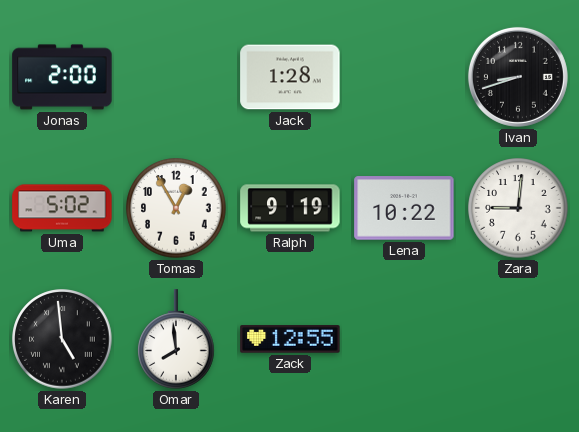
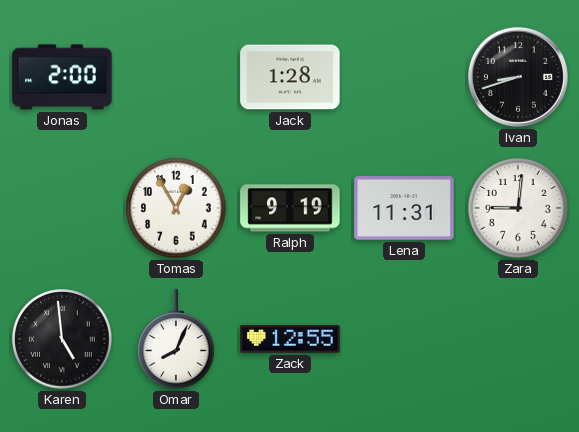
Uma: 5:02 -> none
Lena: 10:22 -> 11:31
Omar: 7:59 -> 8:04
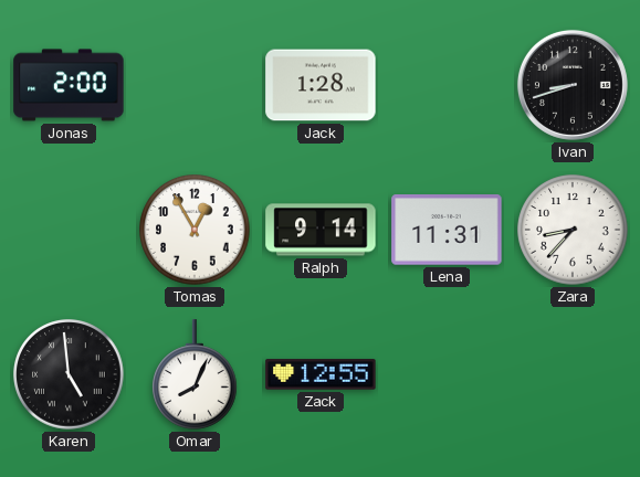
Ralph: 9:19 -> 9:14
Zara: 9:01 -> 8:37
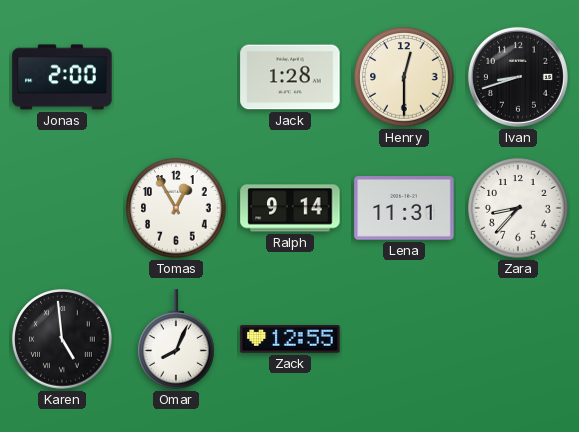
Henry: none -> 12:30
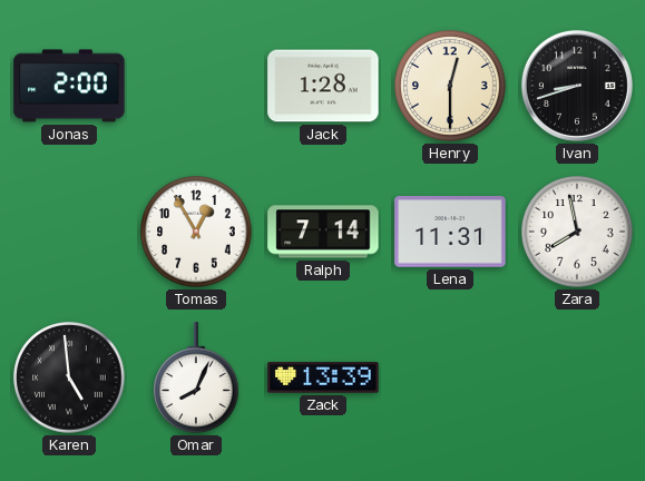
Ralph: 9:14 -> 7:14
Zara: 8:37 -> 7:58
Zack: 12:55 -> 13:39
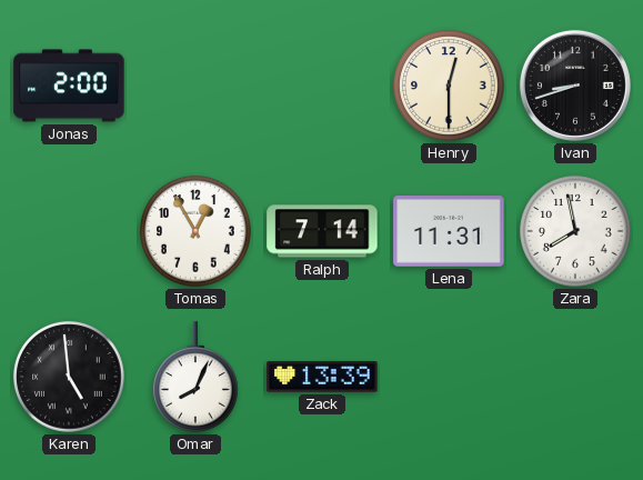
Jack: 1:28 -> none
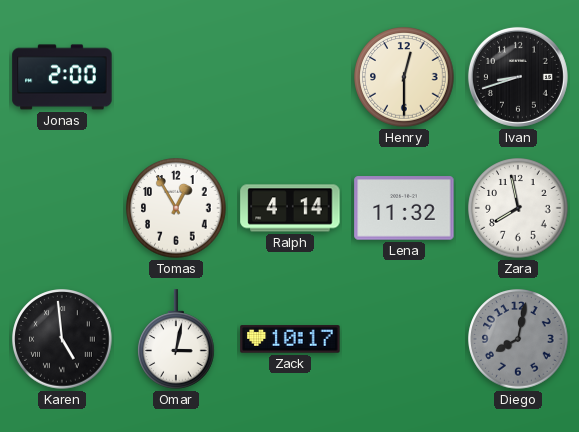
Ralph: 7:14 -> 4:14
Lena: 11:31 -> 11:32
Omar: 8:04 -> 3:02
Zack: 13:39 -> 10:17
Diego: none -> 8:02
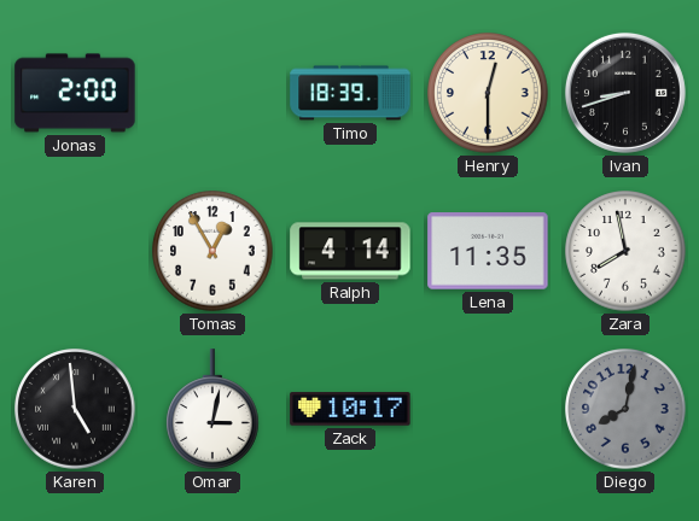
Timo: none -> 18:39
Lena: 11:32 -> 11:35
